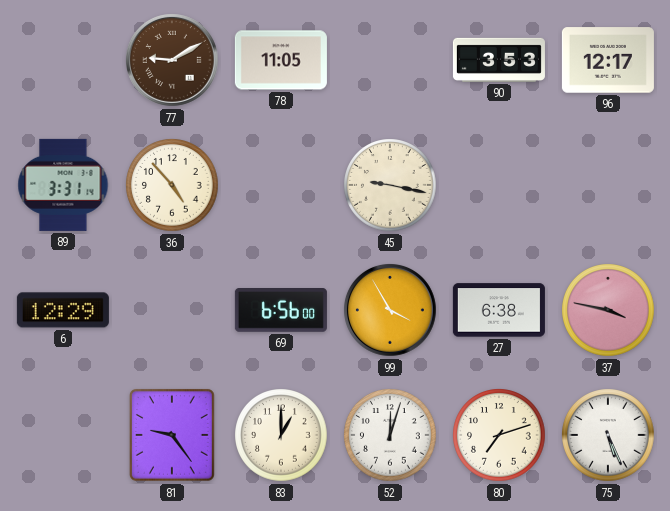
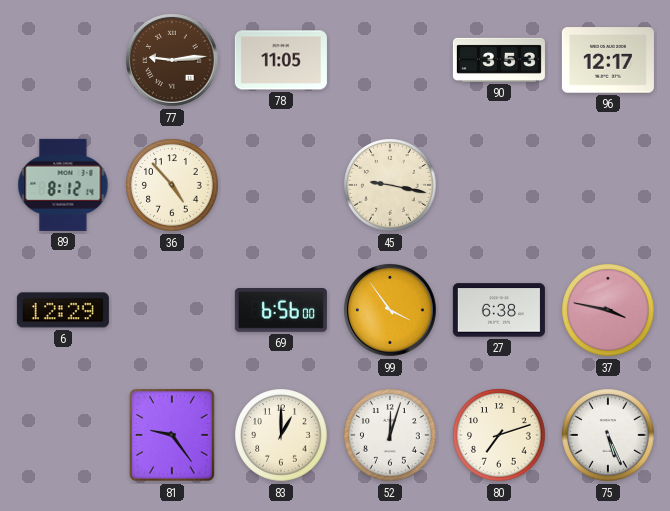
77: 9:10 -> 9:14
89: 3:31 -> 8:12
99: 3:55 -> 3:54
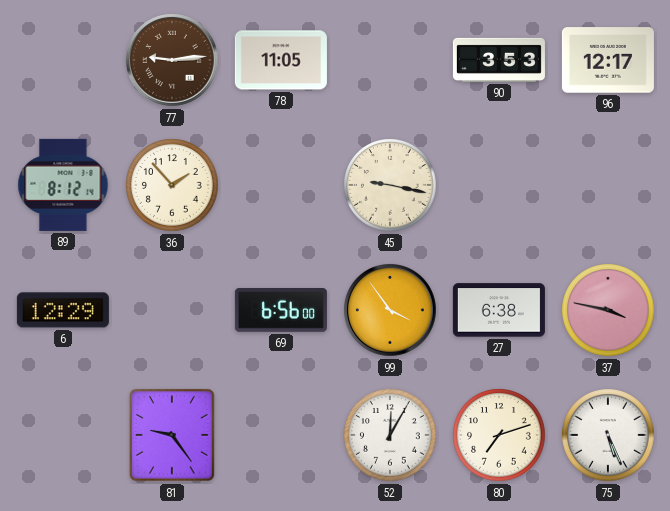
36: 4:53 -> 1:53
83: 1:00 -> none
52: 12:03 -> 12:05
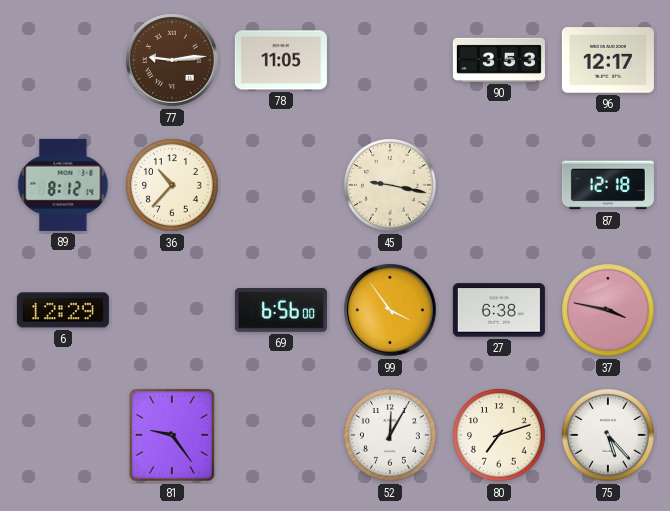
36: 1:53 -> 10:37
87: none -> 12:18
75: 5:26 -> 5:23
